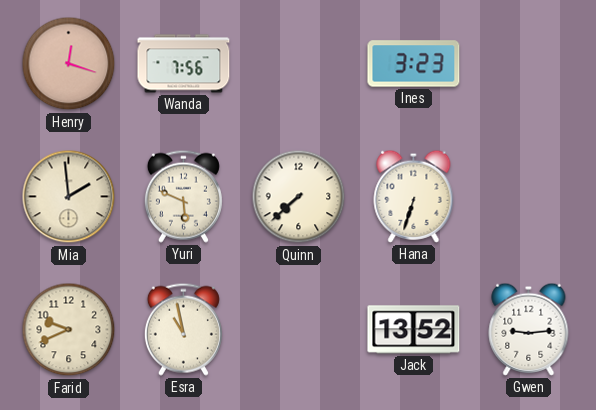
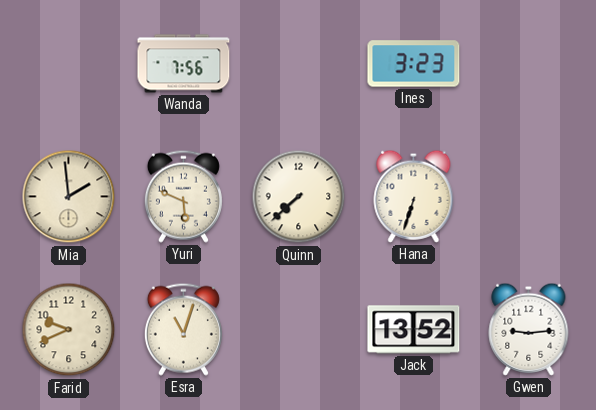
Henry: 12:18 -> none
Esra: 10:58 -> 11:03
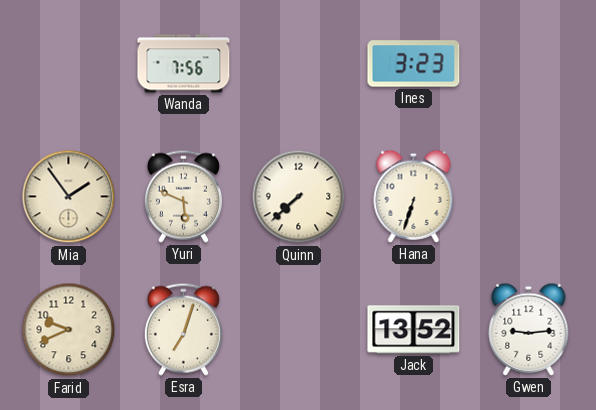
Mia: 1:59 -> 1:54
Esra: 11:03 -> 7:03
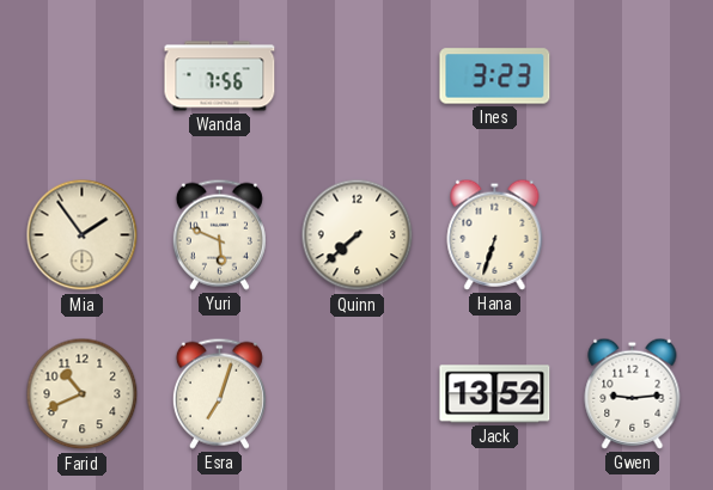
Farid: 9:41 -> 10:41
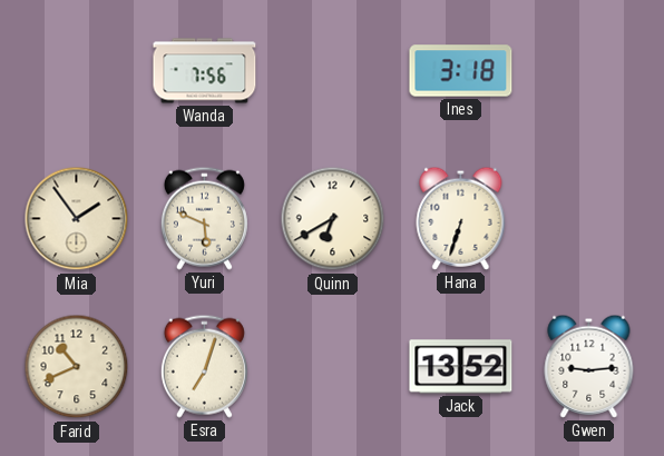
Ines: 3:23 -> 3:18
Quinn: 7:38 -> 6:40
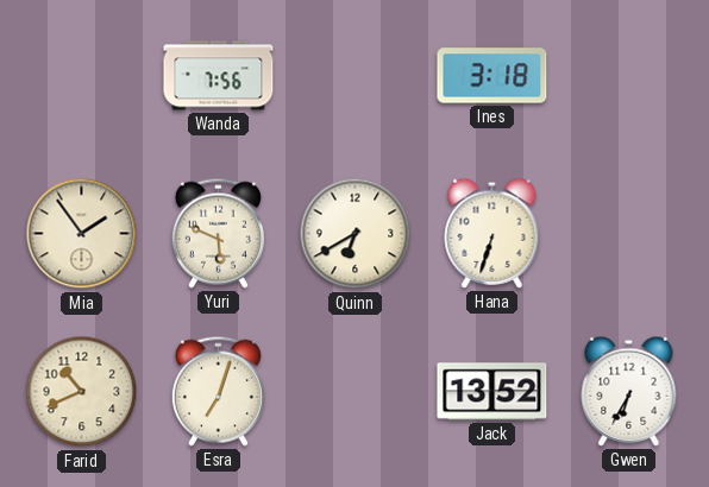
Gwen: 9:14 -> 6:35
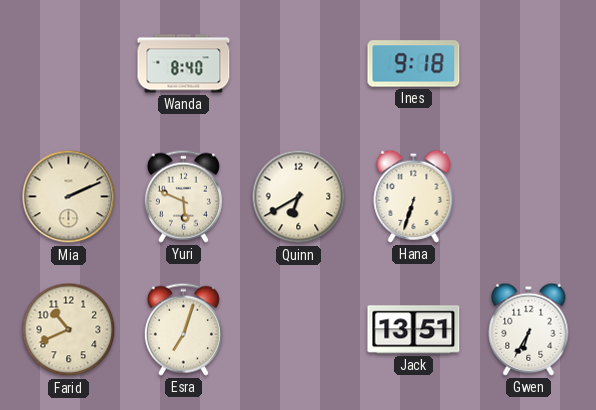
Wanda: 7:56 -> 8:40
Ines: 3:18 -> 9:18
Mia: 1:54 -> 2:11
Jack: 13:52 -> 13:51
